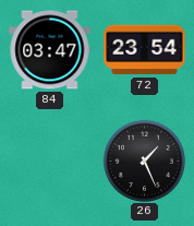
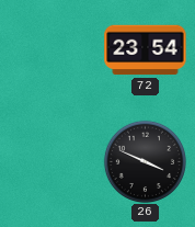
84: 03:47 -> none
26: 1:26 -> 3:49
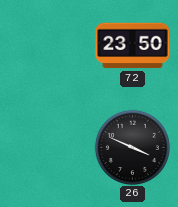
72: 23:54 -> 23:50
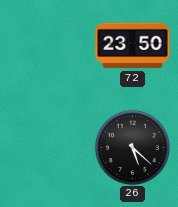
26: 3:49 -> 5:22
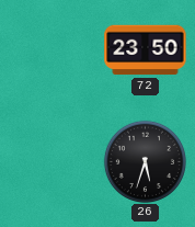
26: 5:22 -> 5:33
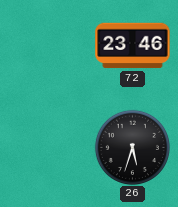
72: 23:50 -> 23:46
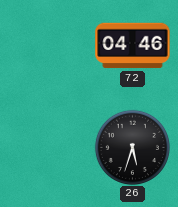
72: 23:46 -> 04:46
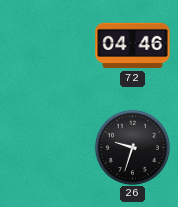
26: 5:33 -> 9:33
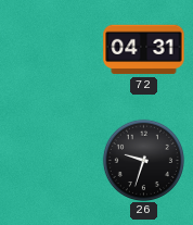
72: 04:46 -> 04:31
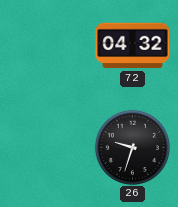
72: 04:31 -> 04:32
